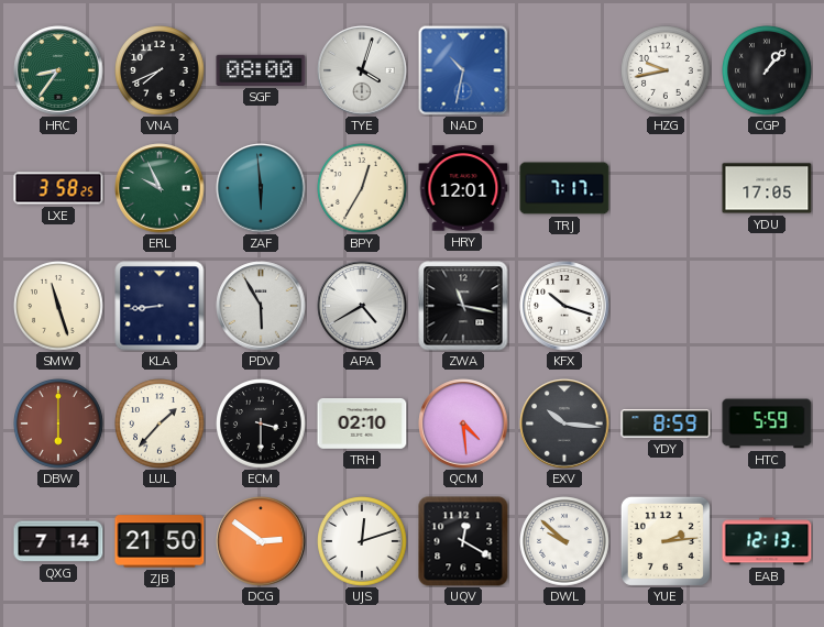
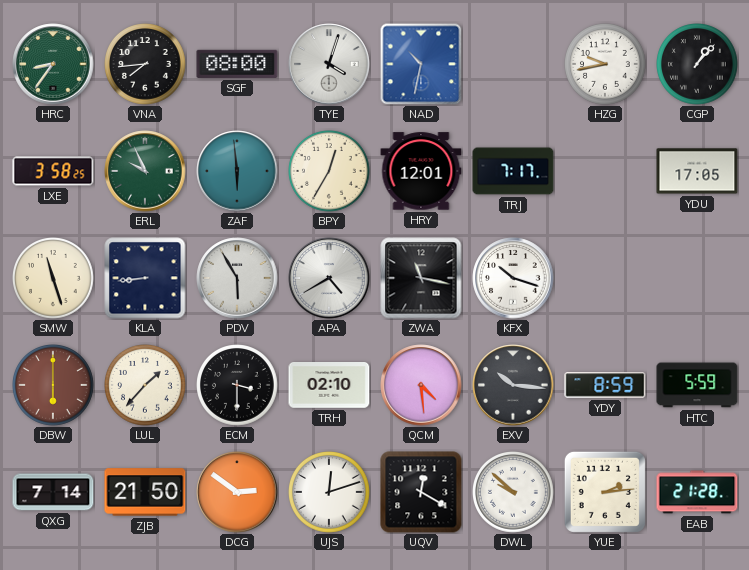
VNA: 7:41 -> 7:44
EAB: 12:13 -> 21:28
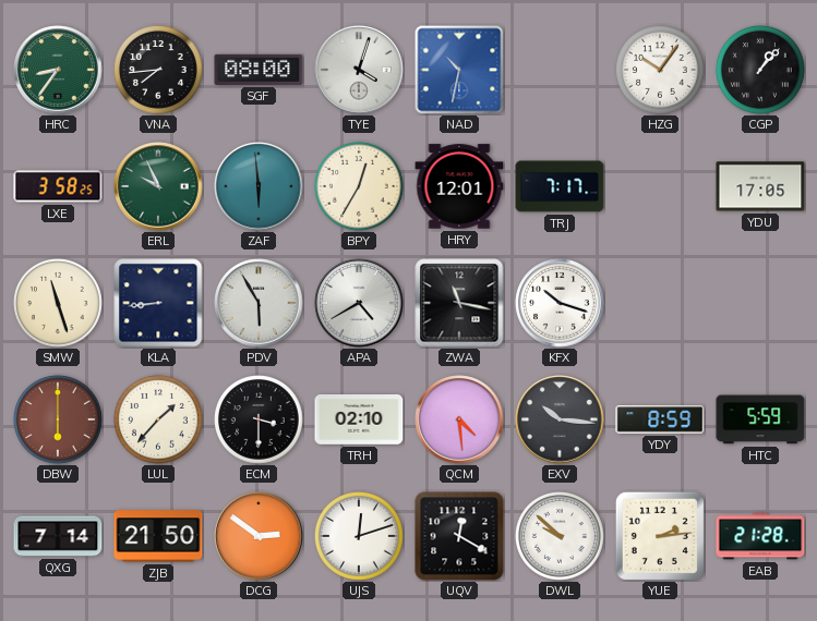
HZG: 9:43 -> 10:06
